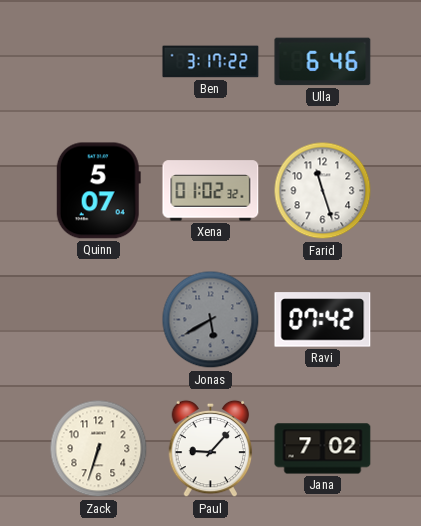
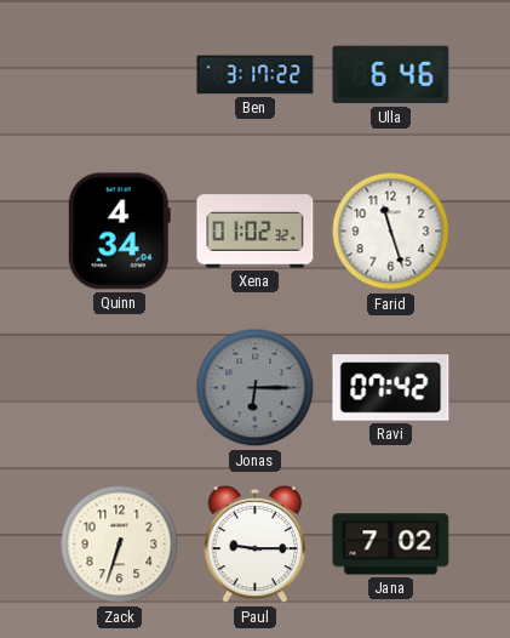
Quinn: 5:07 -> 4:34
Jonas: 5:40 -> 6:15
Paul: 9:07 -> 9:15
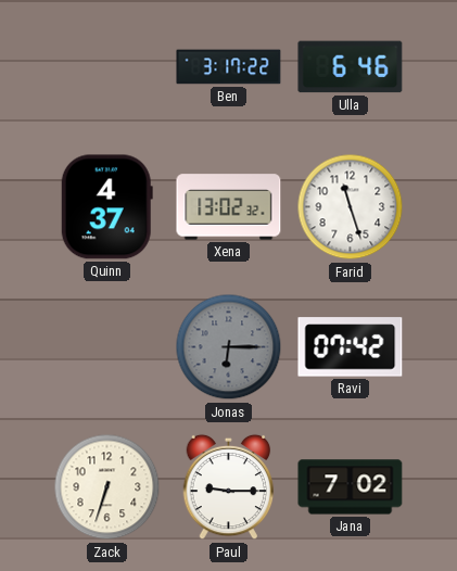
Quinn: 4:34 -> 4:37
Xena: 01:02 -> 13:02
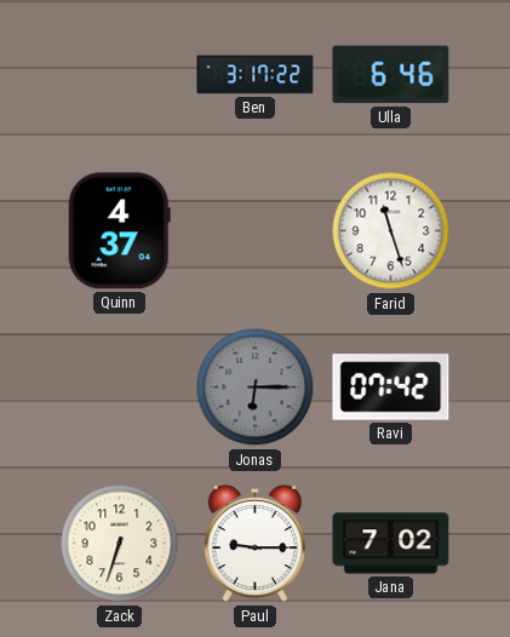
Xena: 13:02 -> none
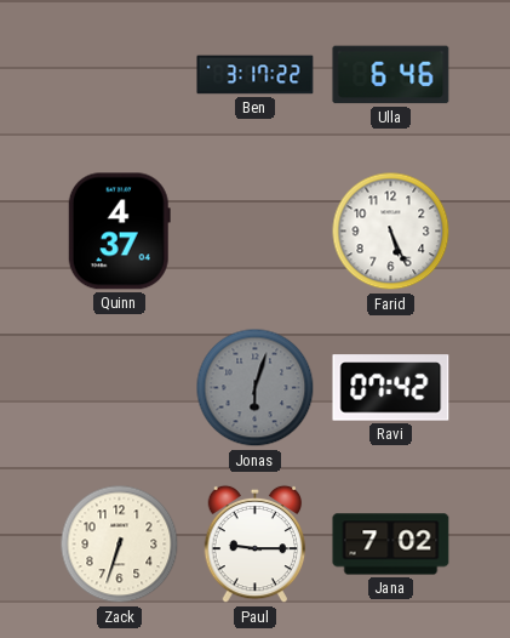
Farid: 11:27 -> 5:26
Jonas: 6:15 -> 6:03
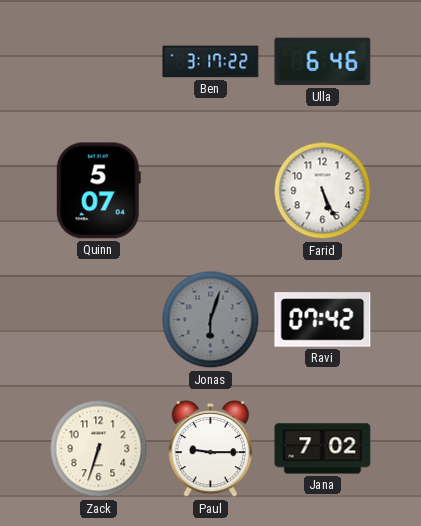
Quinn: 4:37 -> 5:07
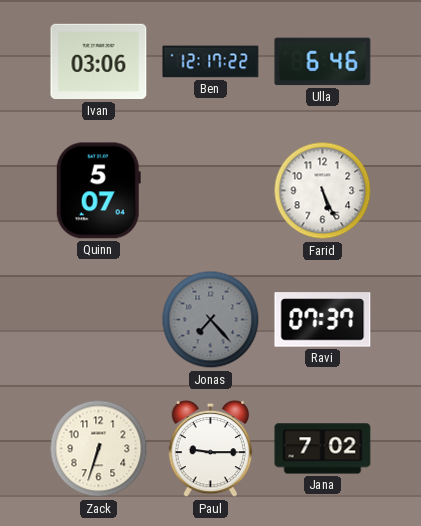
Ivan: none -> 03:06
Ben: 3:17 -> 12:17
Jonas: 6:03 -> 7:23
Ravi: 07:42 -> 07:37
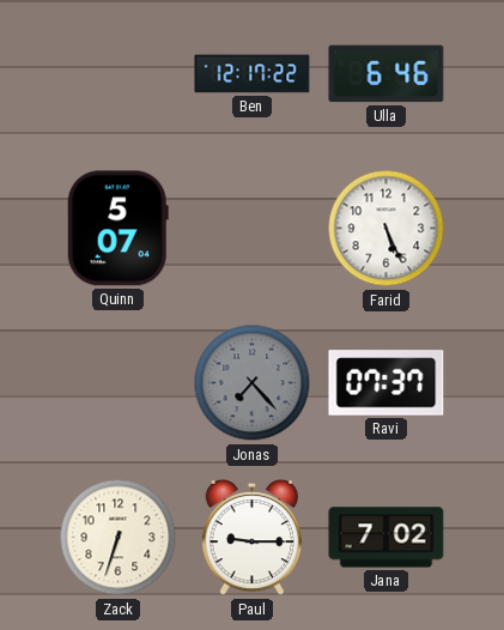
Ivan: 03:06 -> none
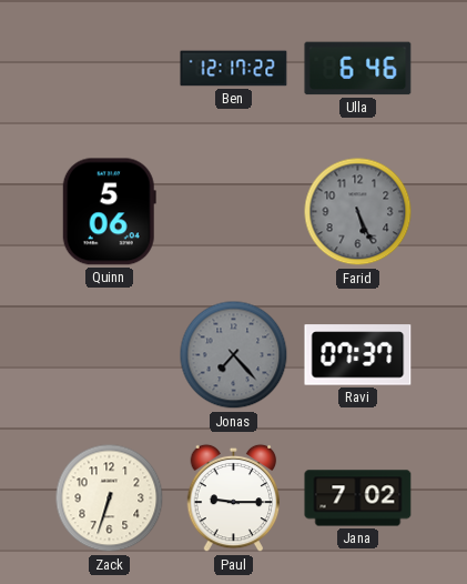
Quinn: 5:07 -> 5:06
Farid dial: white -> grey
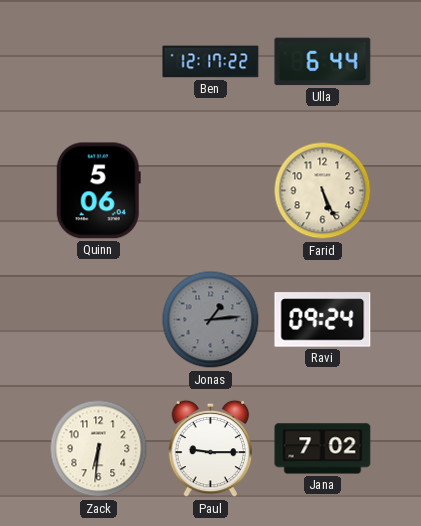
Ulla: 6:46 -> 6:44
Farid dial: grey -> cream
Jonas: 7:23 -> 1:14
Ravi: 07:37 -> 09:24
Zack: 6:33 -> 6:31
